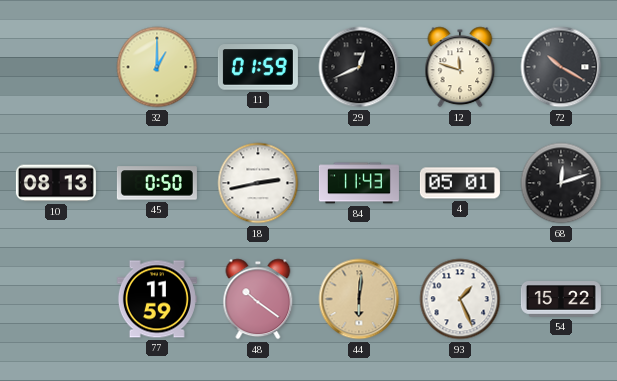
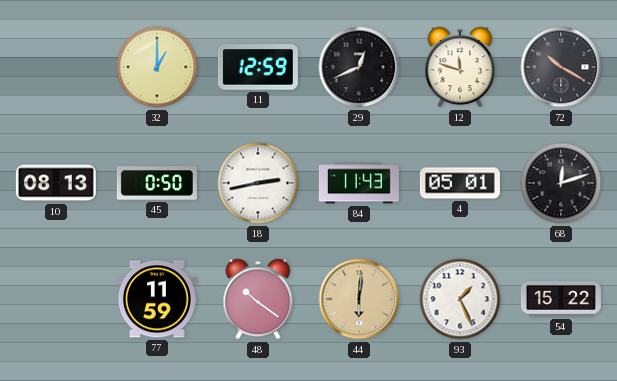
11: 01:59 -> 12:59
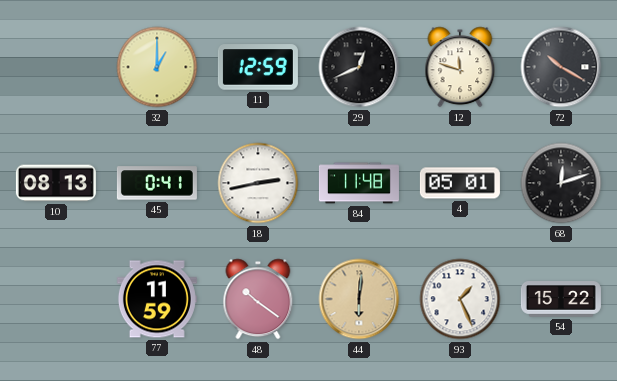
45: 0:50 -> 0:41
84: 11:43 -> 11:48
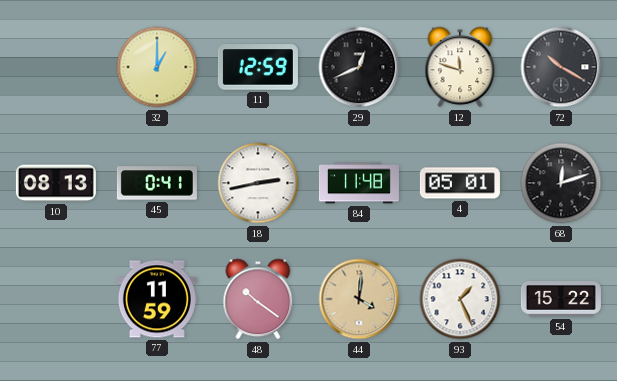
44: 6:01 -> 4:01
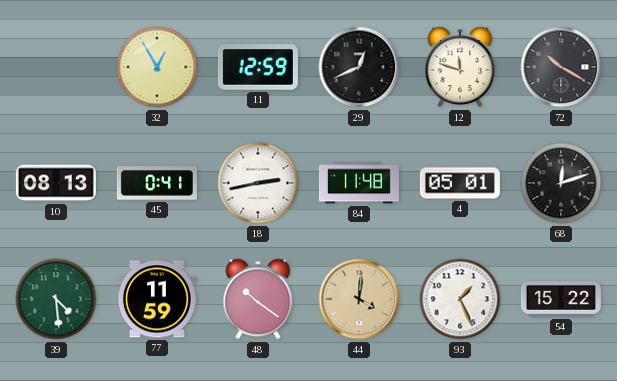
32: 1:00 -> 12:55
39: none -> 4:29
